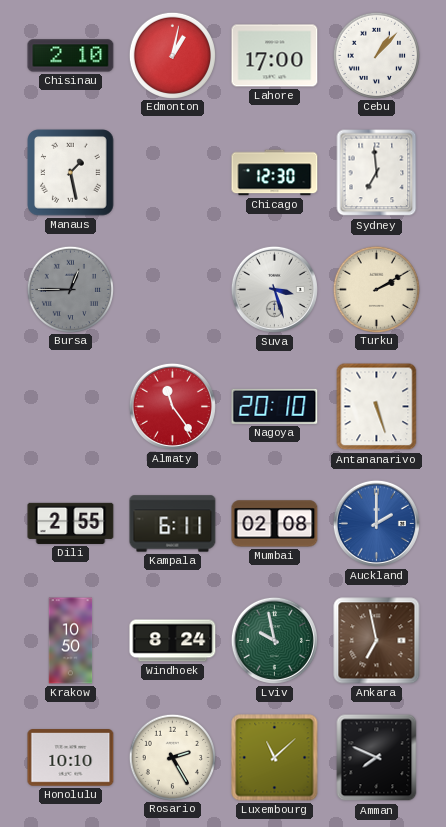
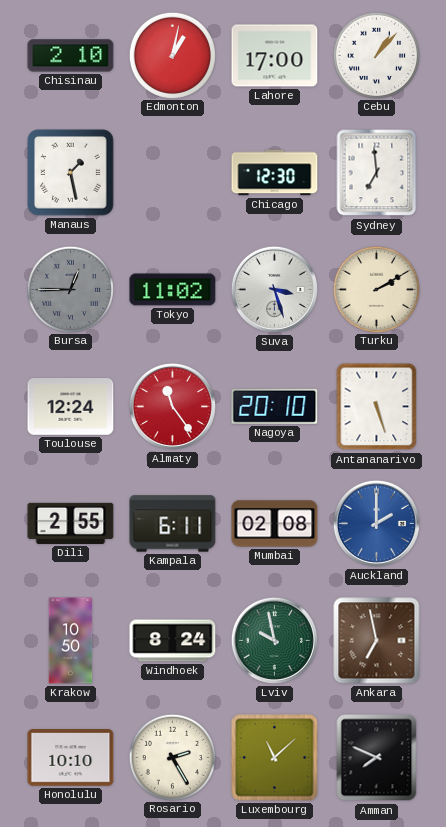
Tokyo: none -> 11:02
Toulouse: none -> 12:24
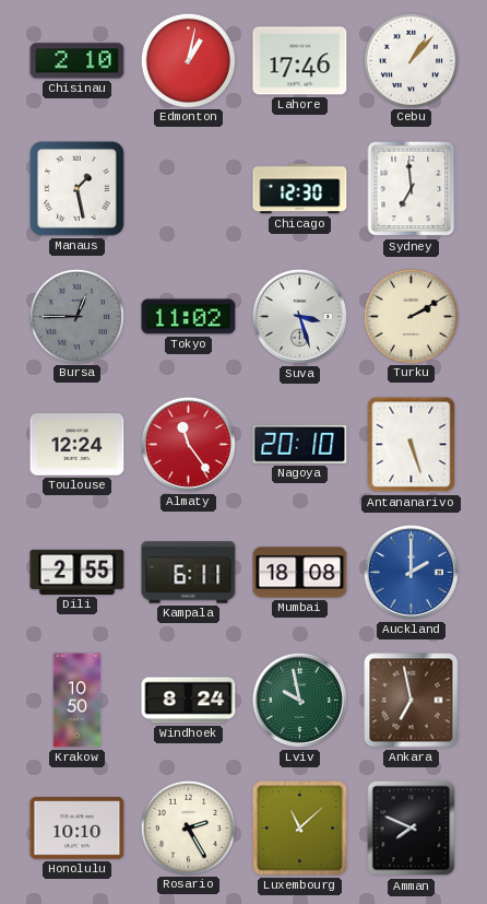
Lahore: 17:00 -> 17:46
Mumbai: 02:08 -> 18:08
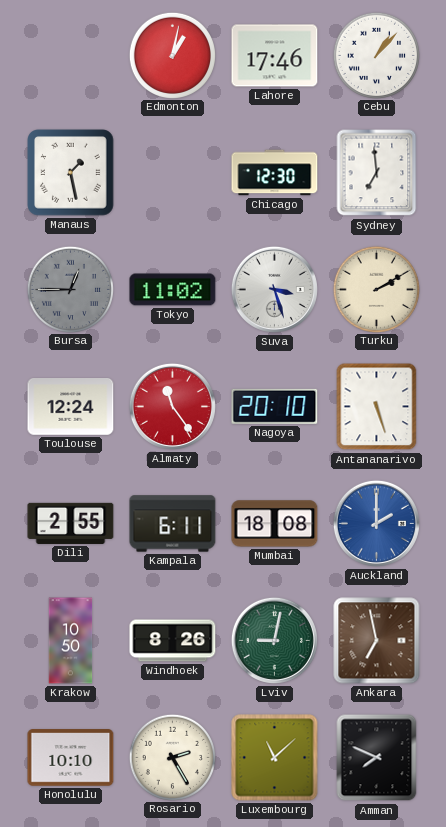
Chisinau: 2:10 -> none
Windhoek: 8:24 -> 8:26
Lviv: 9:58 -> 9:02
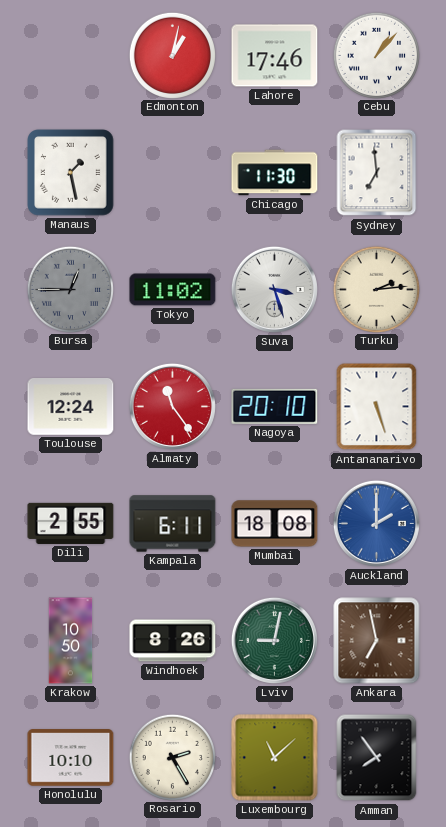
Chicago: 12:30 -> 11:30
Turku: 2:10 -> 2:14
Amman: 7:49 -> 7:54
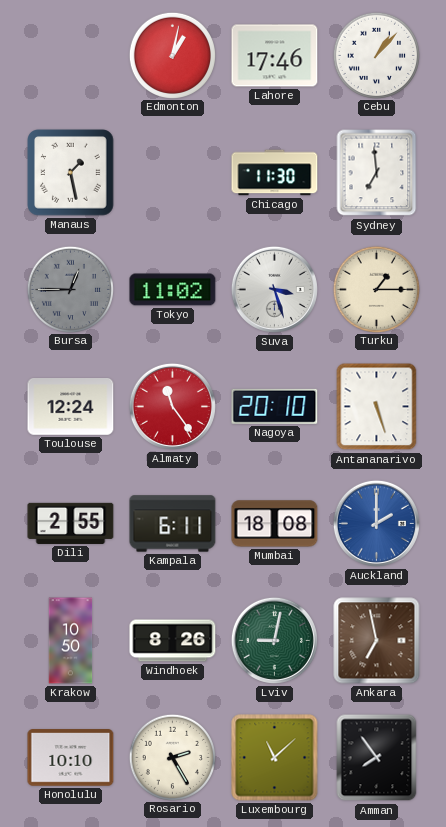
Turku: 2:14 -> 1:15
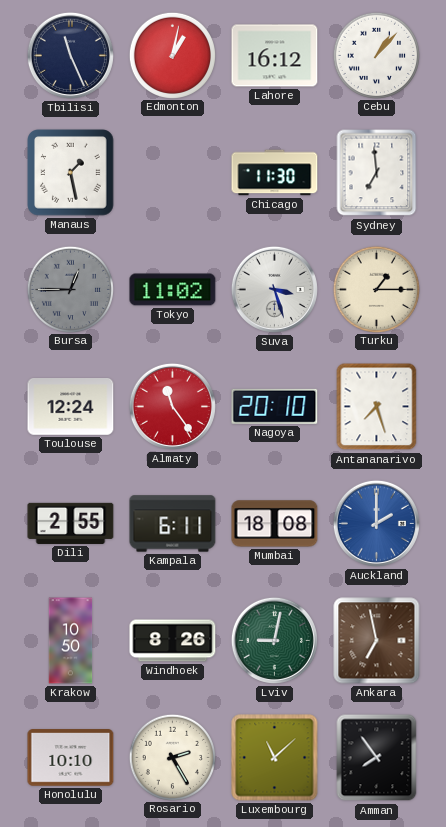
Tbilisi: none -> 11:26
Lahore: 17:46 -> 16:12
Antananarivo: 5:27 -> 7:27
